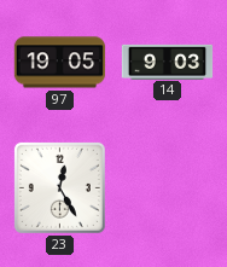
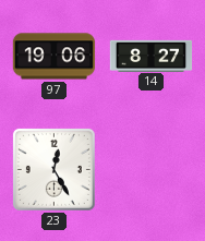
97: 19:05 -> 19:06
14: 9:03 -> 8:27
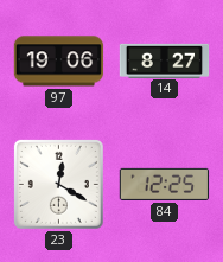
23: 12:25 -> 12:20
84: none -> 12:25
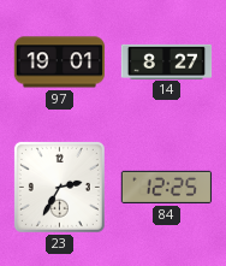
97: 19:06 -> 19:01
23: 12:20 -> 2:35
